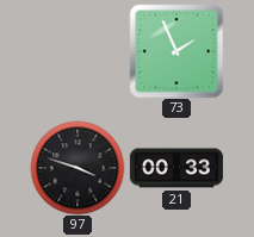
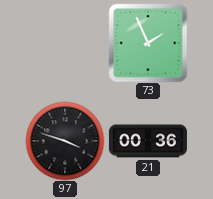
21: 00:33 -> 00:36
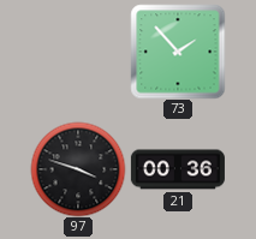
73: 1:56 -> 1:53
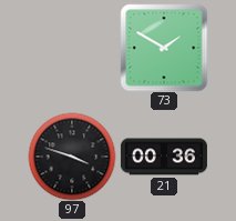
73: 1:53 -> 1:50
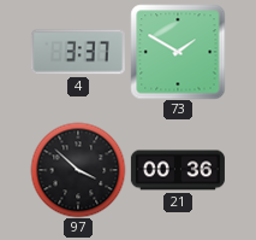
4: none -> 3:37
97: 3:48 -> 3:52
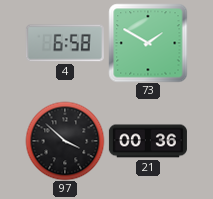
4: 3:37 -> 6:58
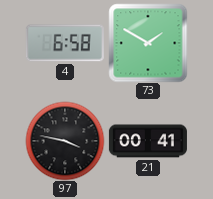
97: 3:52 -> 3:47
21: 00:36 -> 00:41
